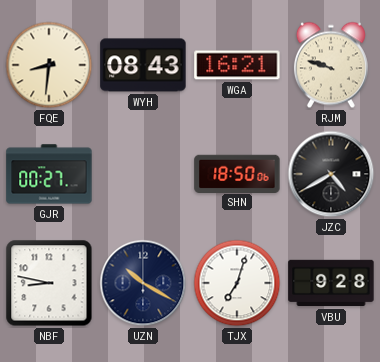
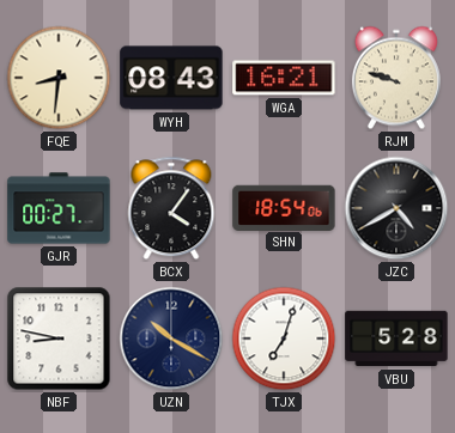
BCX: none -> 4:06
SHN: 18:50 -> 18:54
VBU: 9:28 -> 5:28
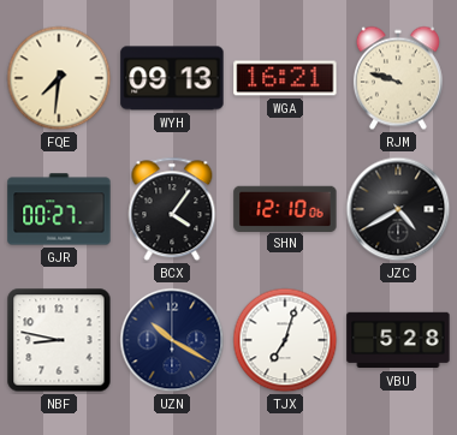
FQE: 8:31 -> 7:31
WYH: 08:43 -> 09:13
SHN: 18:54 -> 12:10
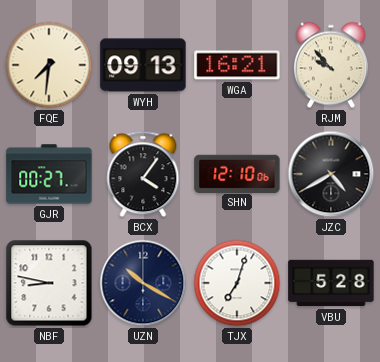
RJM: 9:48 -> 9:53
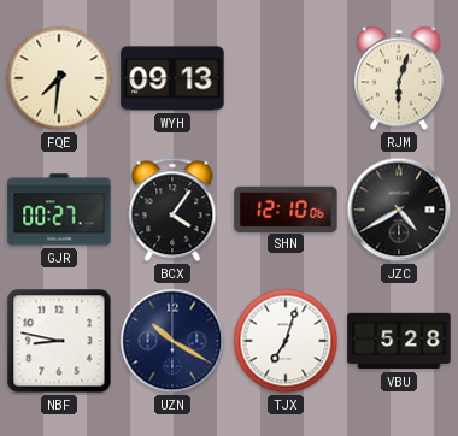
WGA: 16:21 -> none
RJM: 9:53 -> 6:03
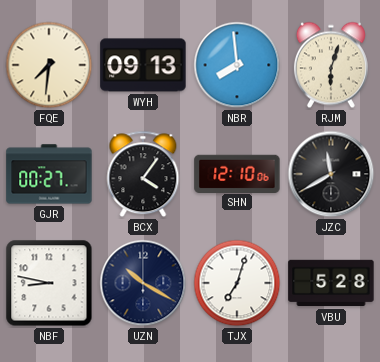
NBR: none -> 7:59
JZC: 4:40 -> 11:40
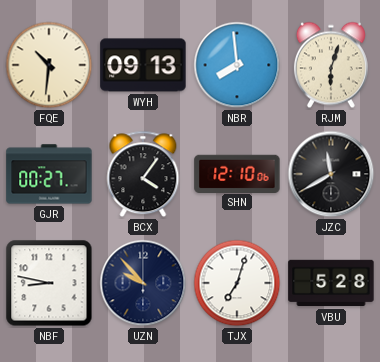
FQE: 7:31 -> 10:31
UZN: 10:20 -> 9:53
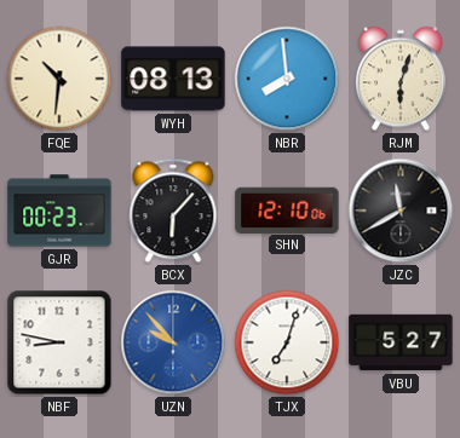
WYH: 09:13 -> 08:13
GJR: 00:27 -> 00:23
BCX: 4:06 -> 6:07
UZN dial: navy -> blue
VBU: 5:28 -> 5:27
